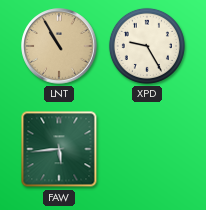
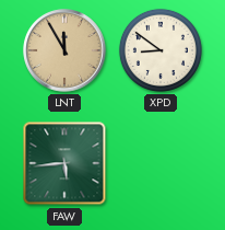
LNT: 10:55 -> 11:55
XPD: 9:25 -> 8:51
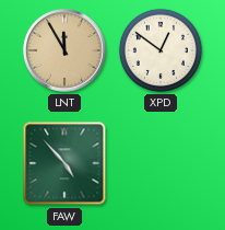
XPD: 8:51 -> 12:51
FAW: 5:44 -> 4:53
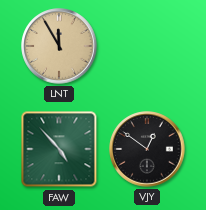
XPD: 12:51 -> none
VJY: none -> 12:51
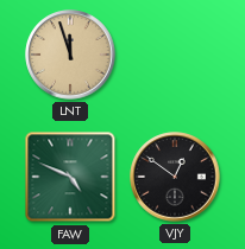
LNT: 11:55 -> 11:57
FAW: 4:53 -> 4:49
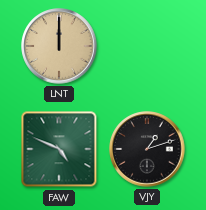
LNT: 11:57 -> 12:00
VJY: 12:51 -> 1:12
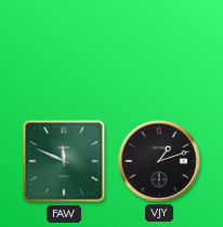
LNT: 12:00 -> none
FAW: 4:49 -> 11:49
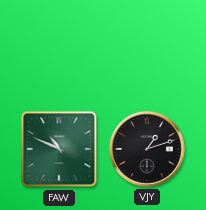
FAW: 11:49 -> 10:49
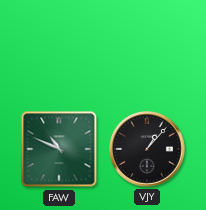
VJY: 1:12 -> 1:07
